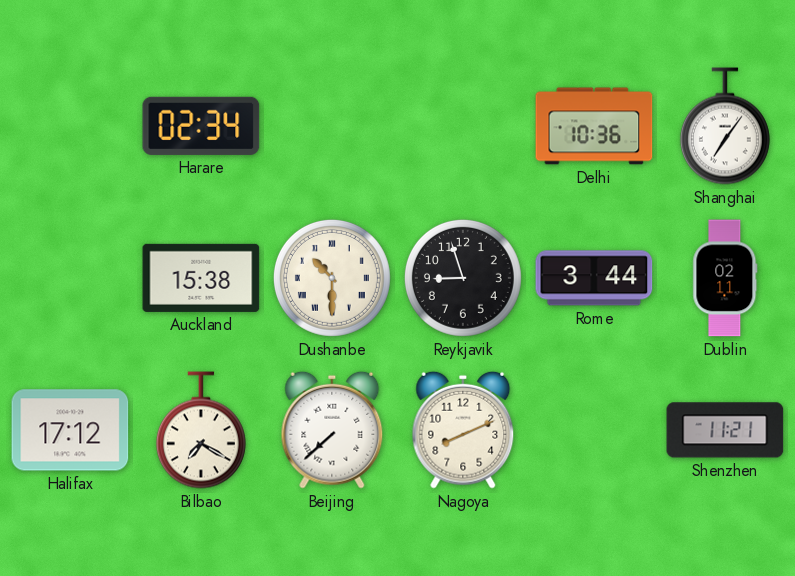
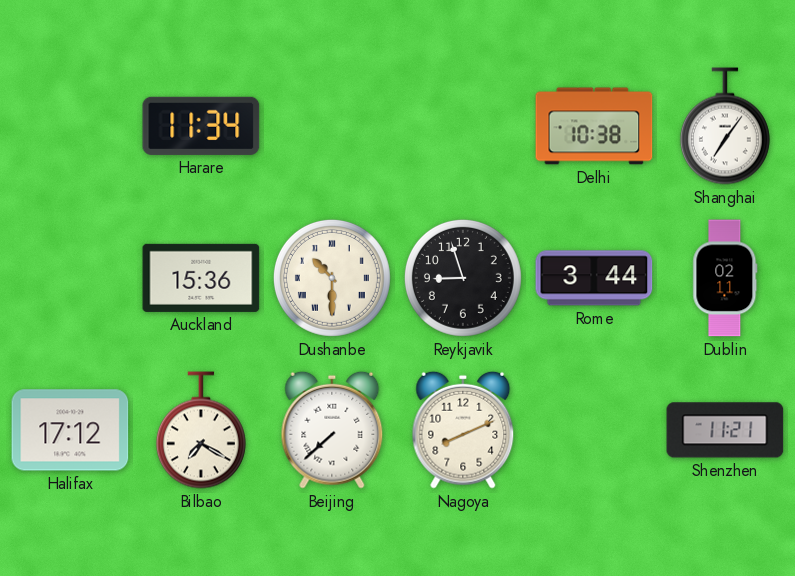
Harare: 02:34 -> 11:34
Delhi: 10:36 -> 10:38
Auckland: 15:38 -> 15:36
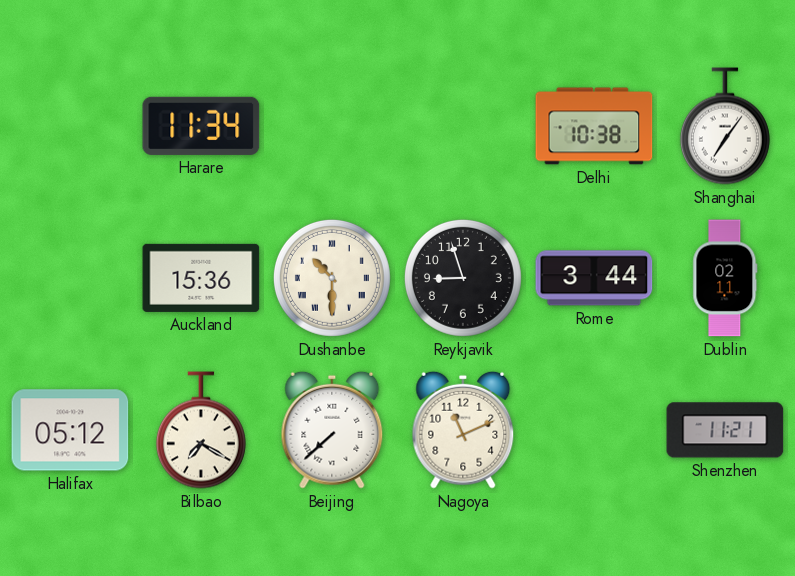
Halifax: 17:12 -> 05:12
Nagoya: 8:11 -> 11:11
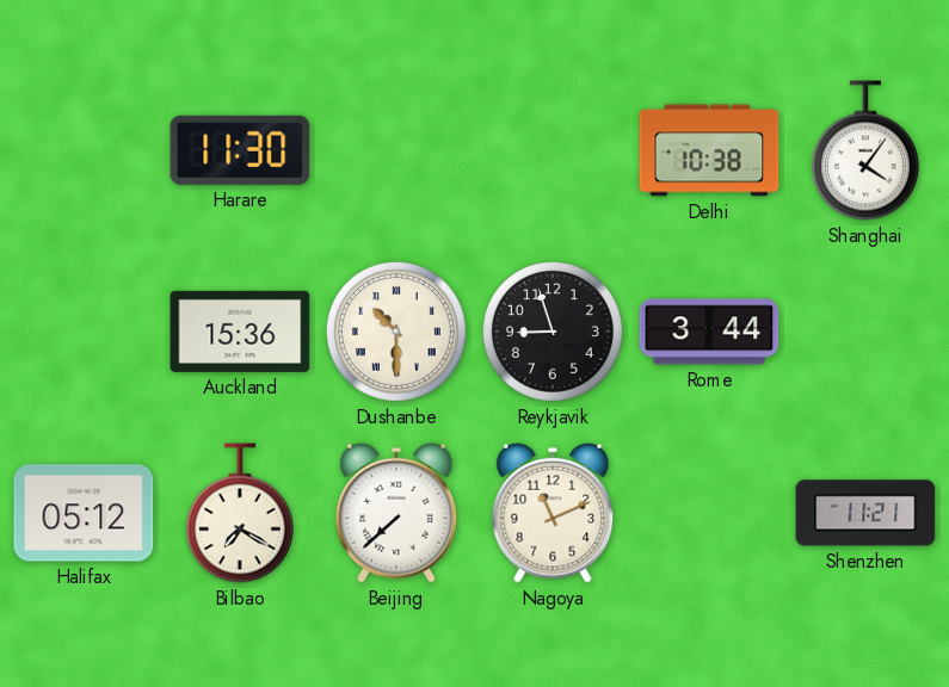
Harare: 11:34 -> 11:30
Shanghai: 7:06 -> 4:06
Dublin: 02:11 -> none
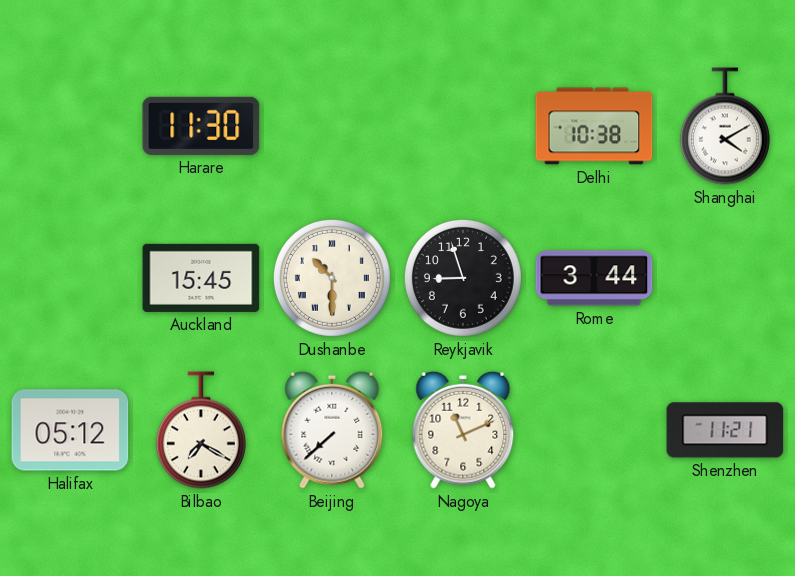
Shanghai: 4:06 -> 4:10
Auckland: 15:36 -> 15:45
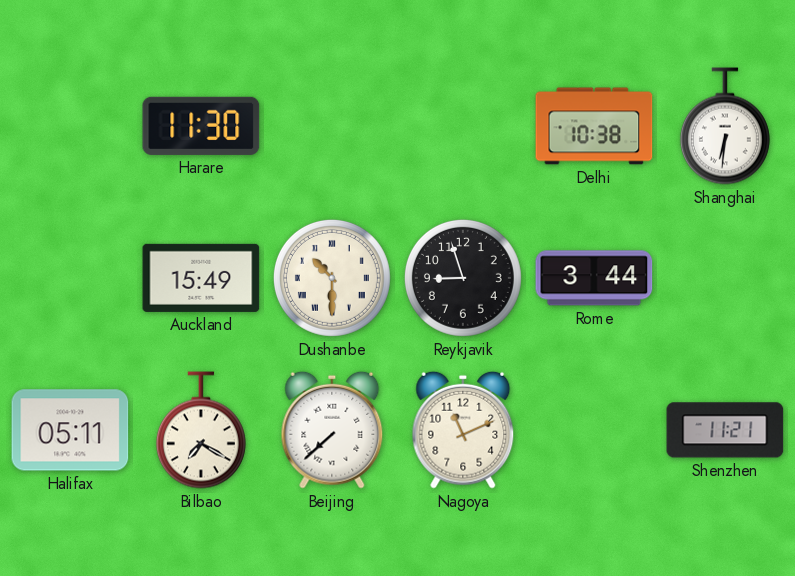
Shanghai: 4:10 -> 6:31
Auckland: 15:45 -> 15:49
Halifax: 05:12 -> 05:11
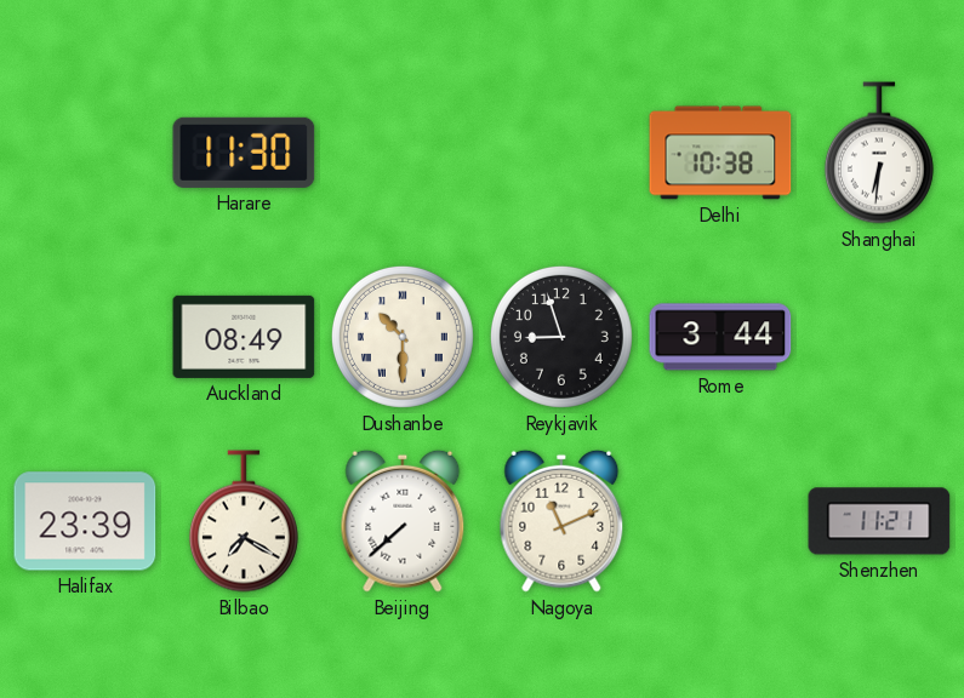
Auckland: 15:49 -> 08:49
Halifax: 05:11 -> 23:39
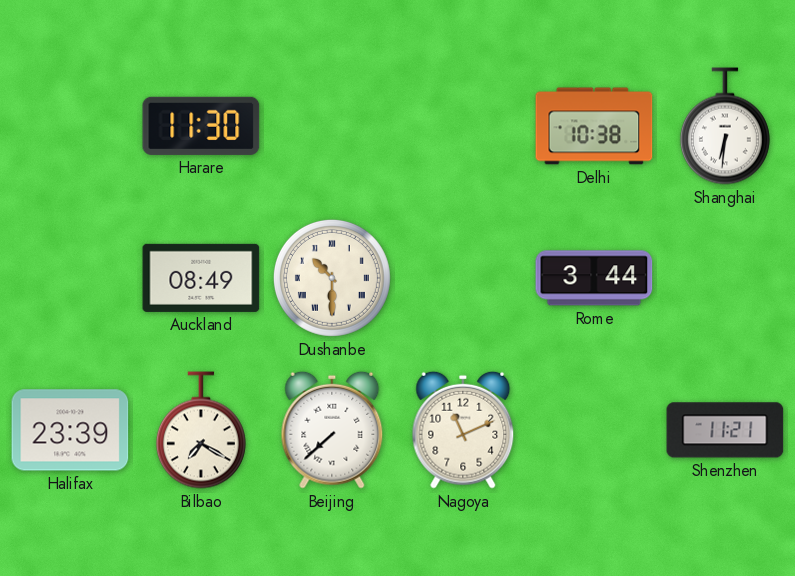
Reykjavik: 8:57 -> none
